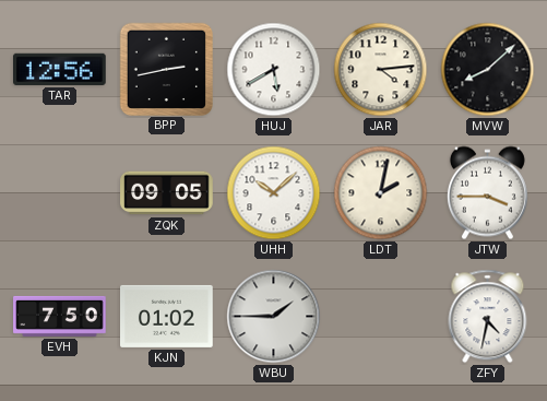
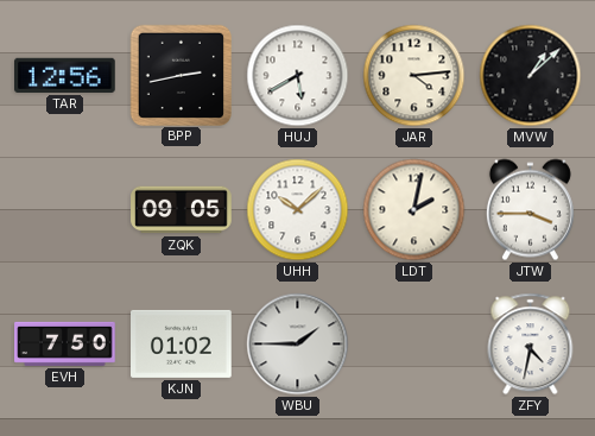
MVW: 8:08 -> 1:08
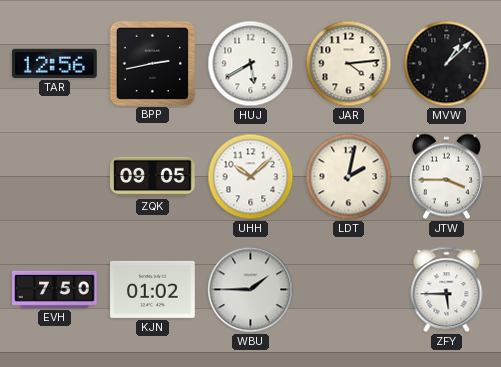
ZFY: 4:32 -> 5:45
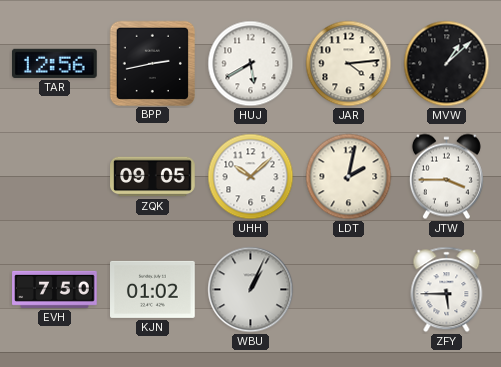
WBU: 1:45 -> 1:04
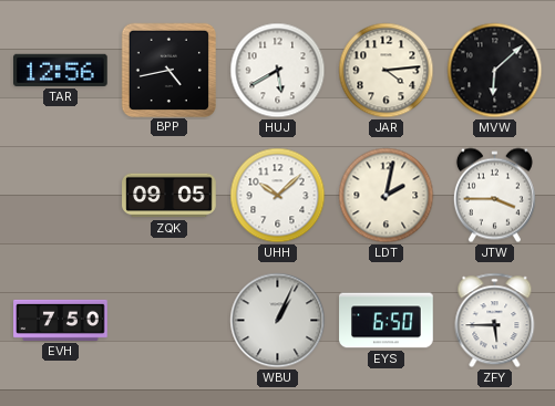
BPP: 2:43 -> 4:43
MVW: 1:08 -> 6:08
KJN: 01:02 -> none
EYS: none -> 6:50
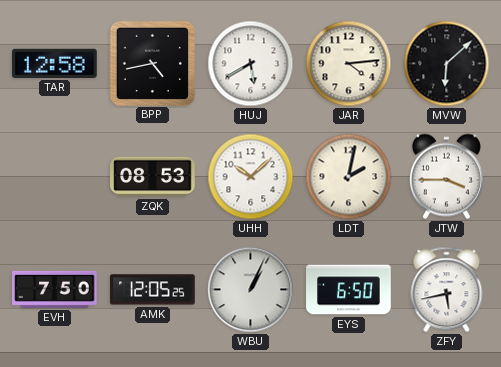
TAR: 12:56 -> 12:58
ZQK: 09:05 -> 08:53
AMK: none -> 12:05
ZFY: 5:45 -> 5:43
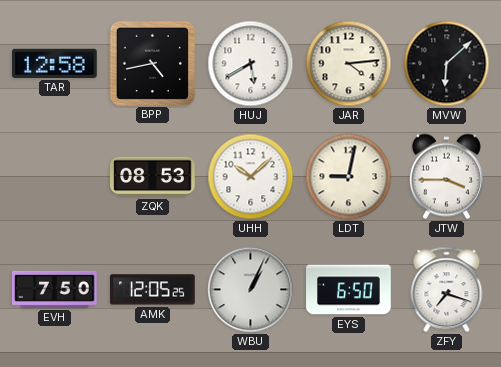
LDT: 2:02 -> 9:02
ZFY: 5:43 -> 7:18
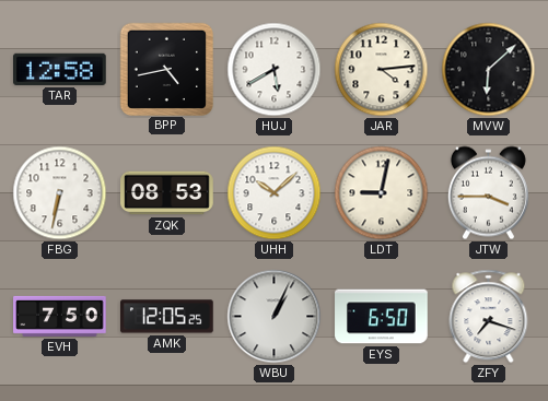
FBG: none -> 6:32
